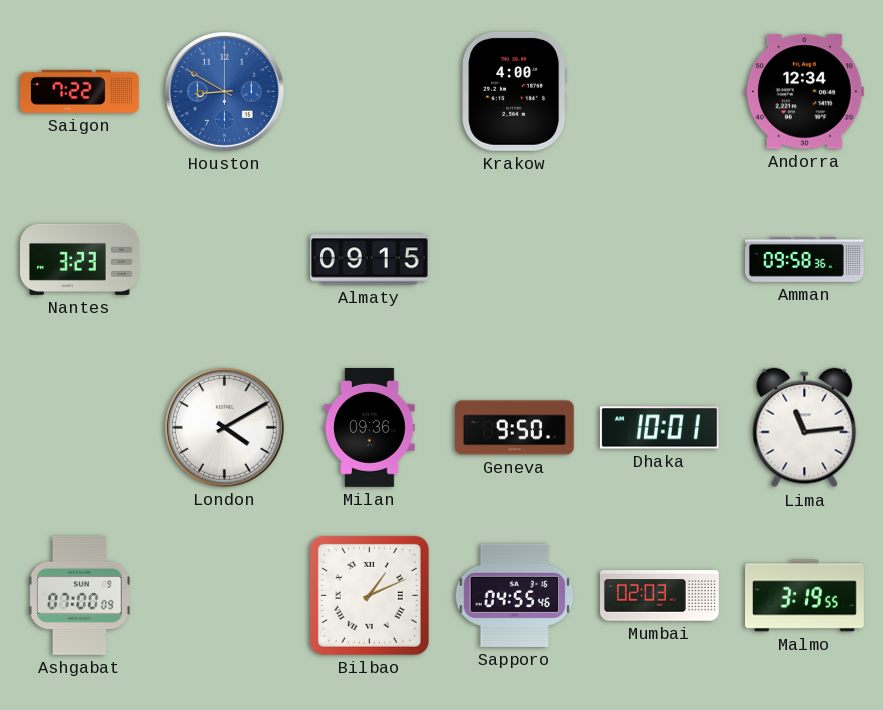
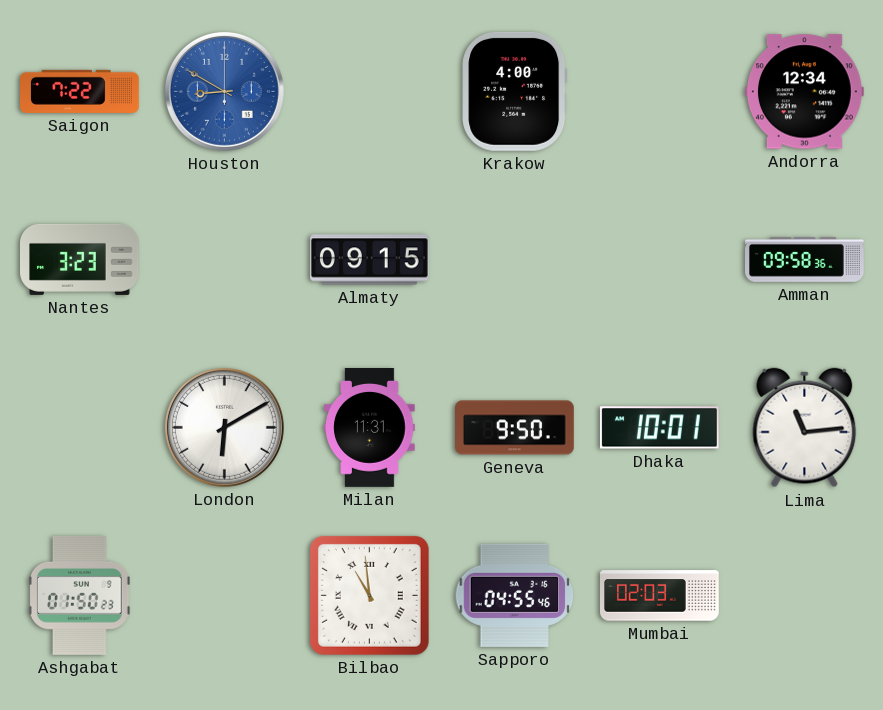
London: 4:10 -> 6:10
Milan: 09:36 -> 11:31
Ashgabat: 07:00 -> 01:50
Bilbao: 1:11 -> 10:59
Malmo: 3:19 -> none
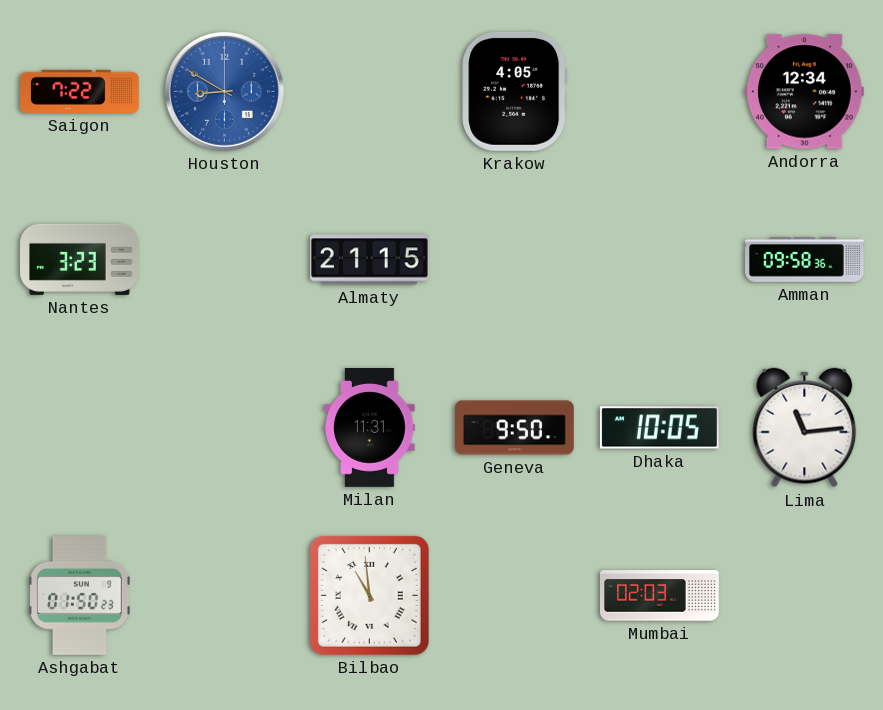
Krakow: 4:00 -> 4:05
Almaty: 09:15 -> 21:15
London: 6:10 -> none
Dhaka: 10:01 -> 10:05
Sapporo: 04:55 -> none
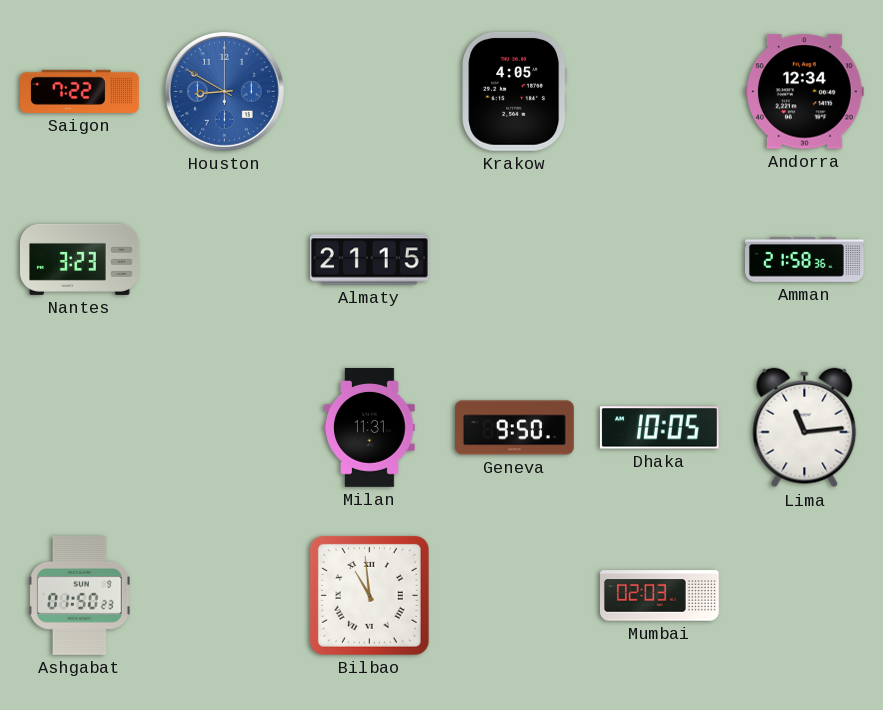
Amman: 09:58 -> 21:58
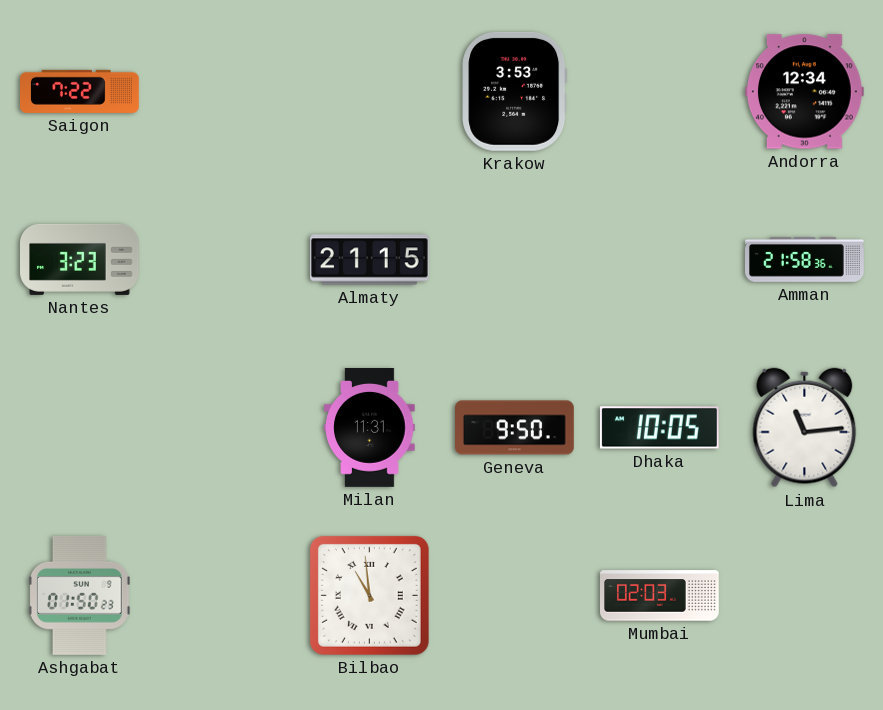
Houston: 8:50 -> none
Krakow: 4:05 -> 3:53
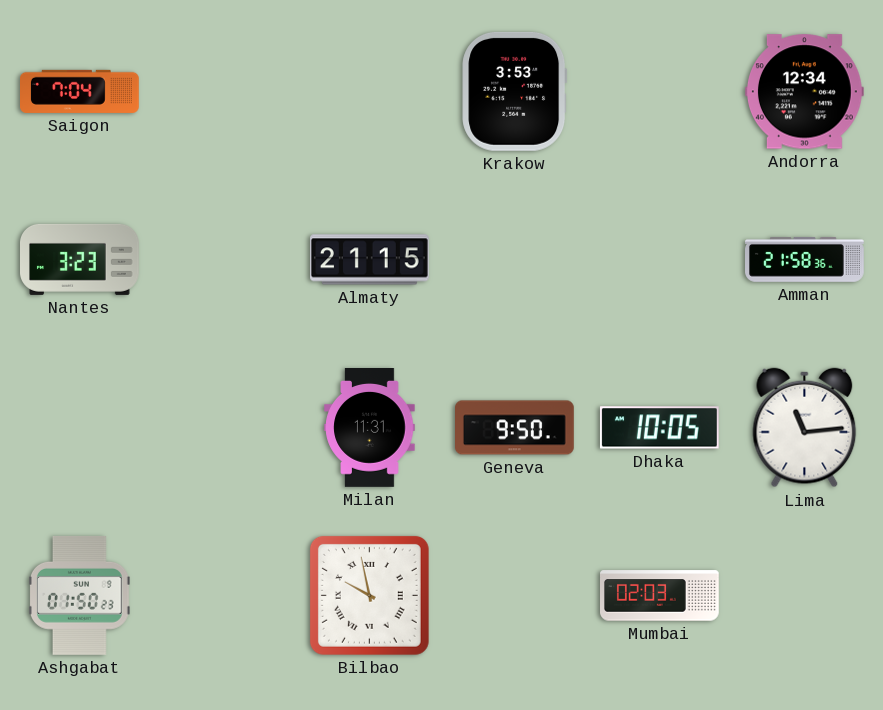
Saigon: 7:22 -> 7:04
Bilbao: 10:59 -> 9:58
